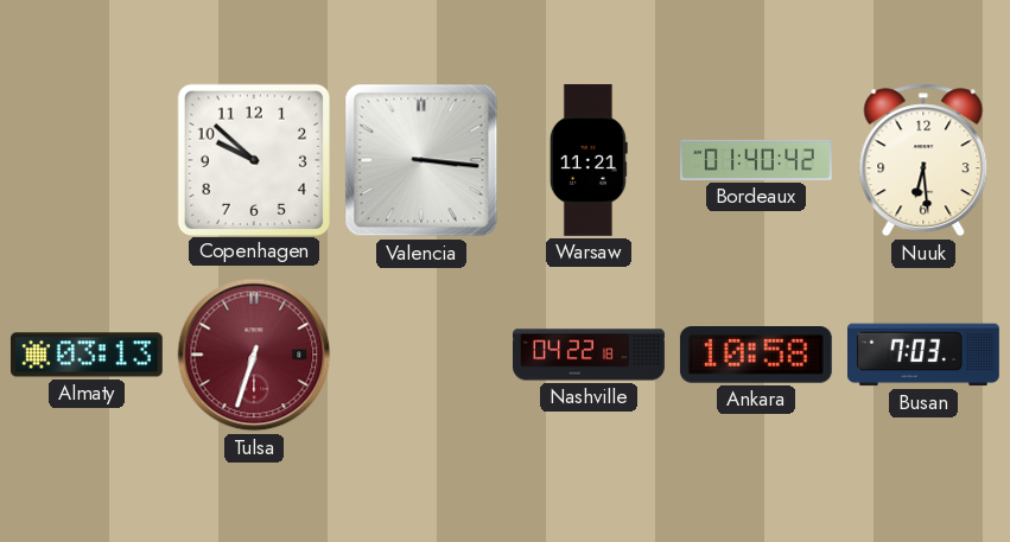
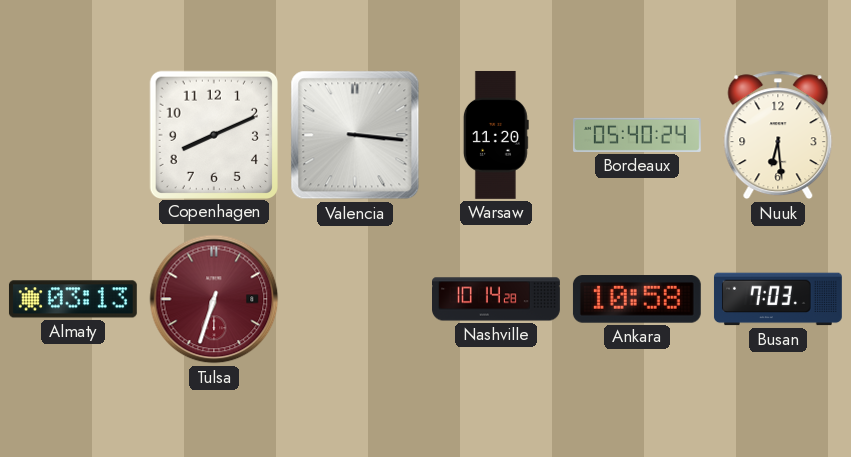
Copenhagen: 9:52 -> 8:11
Warsaw: 11:21 -> 11:20
Bordeaux: 01:40 -> 05:40
Nashville: 04:22 -> 10:14
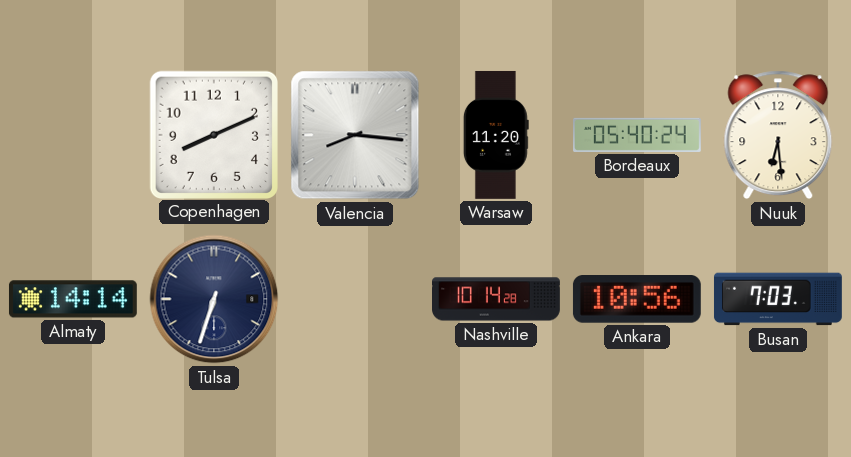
Valencia: 3:16 -> 8:16
Almaty: 03:13 -> 14:14
Tulsa dial: burgundy -> navy
Ankara: 10:58 -> 10:56
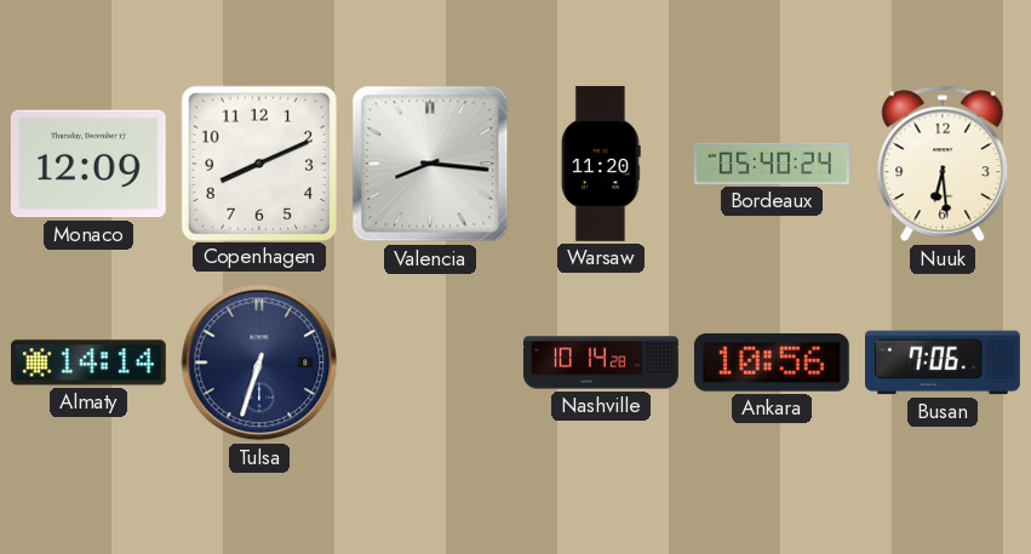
Monaco: none -> 12:09
Busan: 7:03 -> 7:06
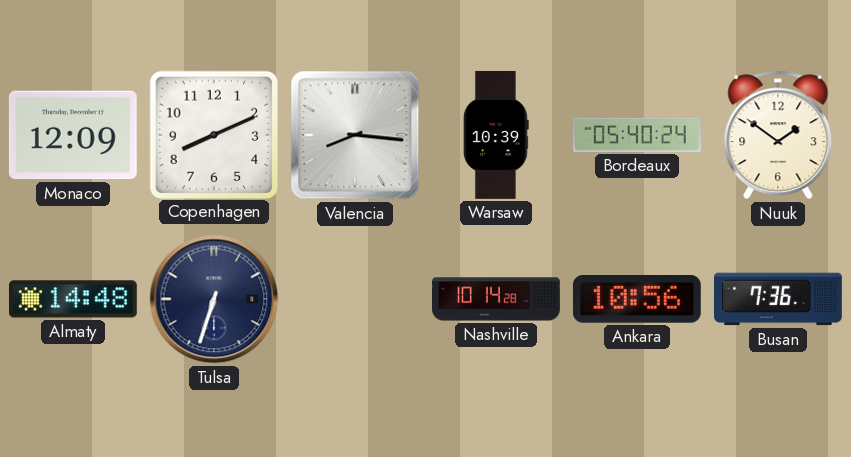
Warsaw: 11:20 -> 10:39
Nuuk: 6:29 -> 1:51
Almaty: 14:14 -> 14:48
Busan: 7:06 -> 7:36
